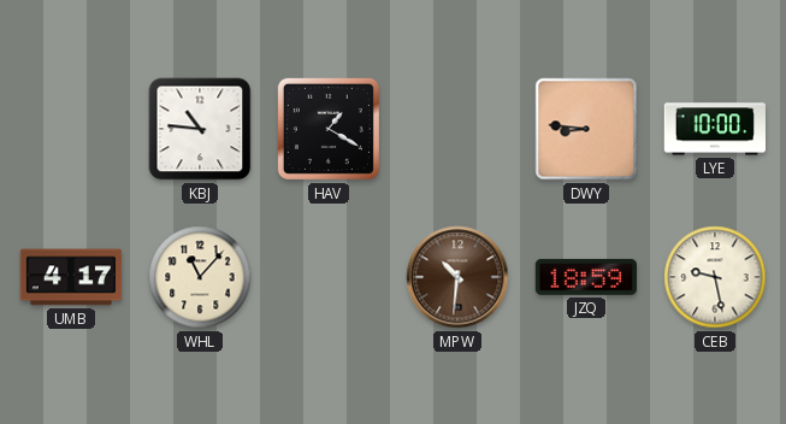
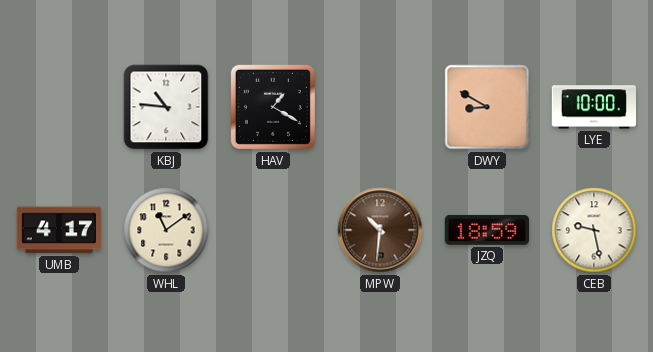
DWY: 8:46 -> 8:50
WHL: 11:07 -> 11:09
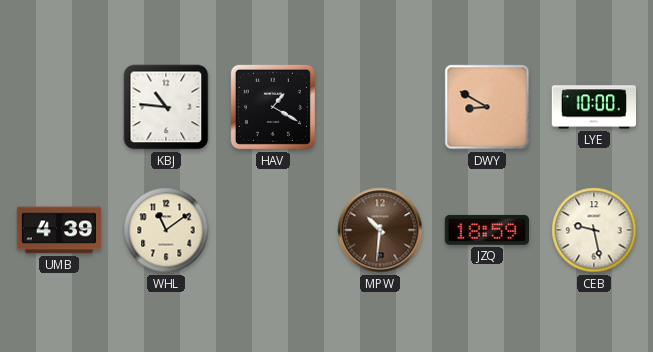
UMB: 4:17 -> 4:39
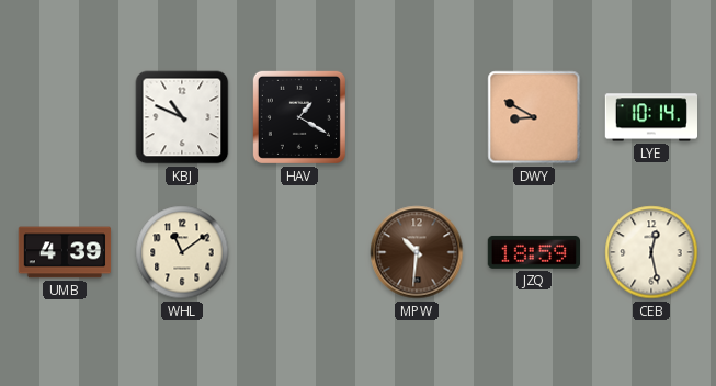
KBJ: 10:46 -> 10:49
LYE: 10:00 -> 10:14
CEB: 9:28 -> 12:28
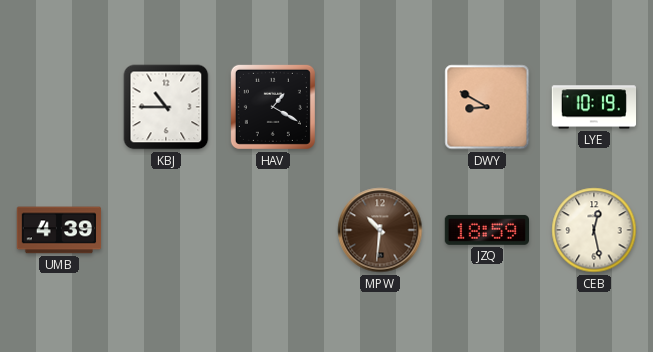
KBJ: 10:49 -> 10:45
LYE: 10:14 -> 10:19
WHL: 11:09 -> none
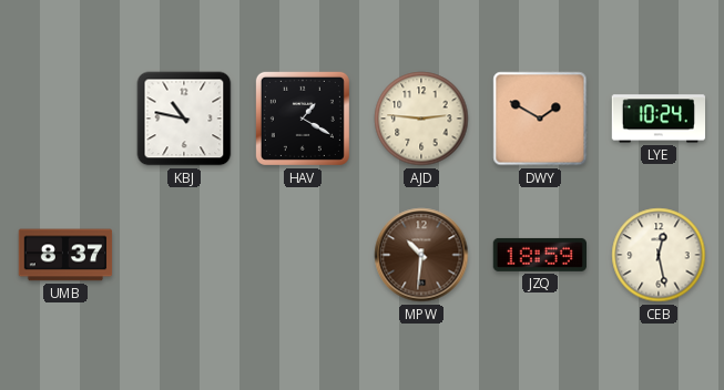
KBJ: 10:45 -> 10:47
AJD: none -> 2:46
DWY: 8:50 -> 1:50
LYE: 10:19 -> 10:24
UMB: 4:39 -> 8:37
